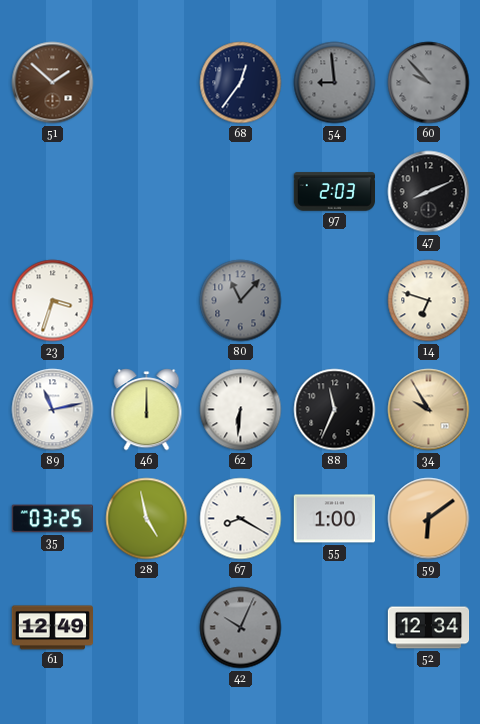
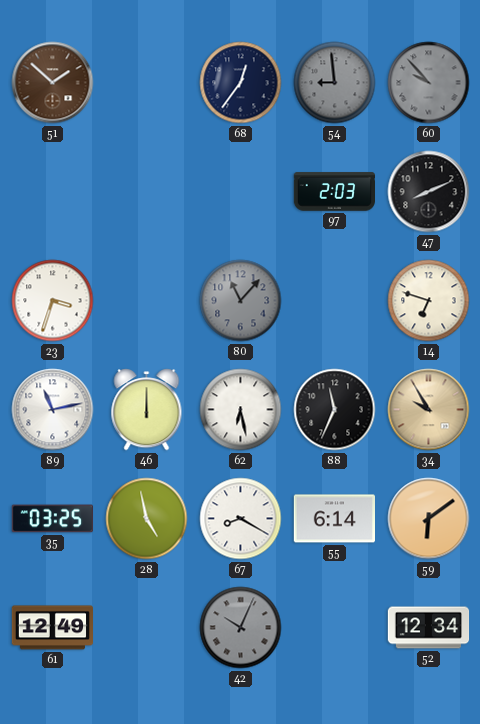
62: 6:31 -> 6:28
55: 1:00 -> 6:14
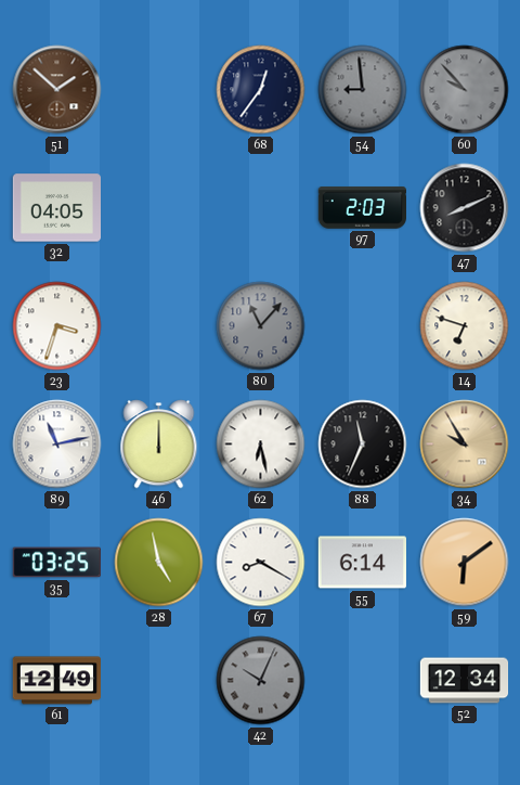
32: none -> 04:05
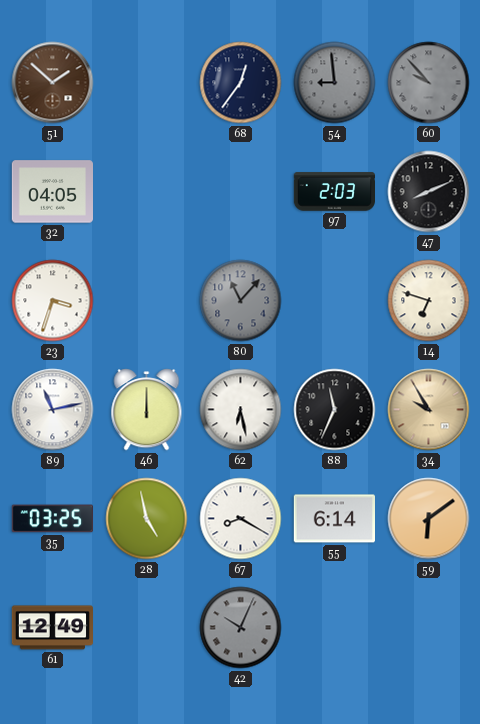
52: 12:34 -> none
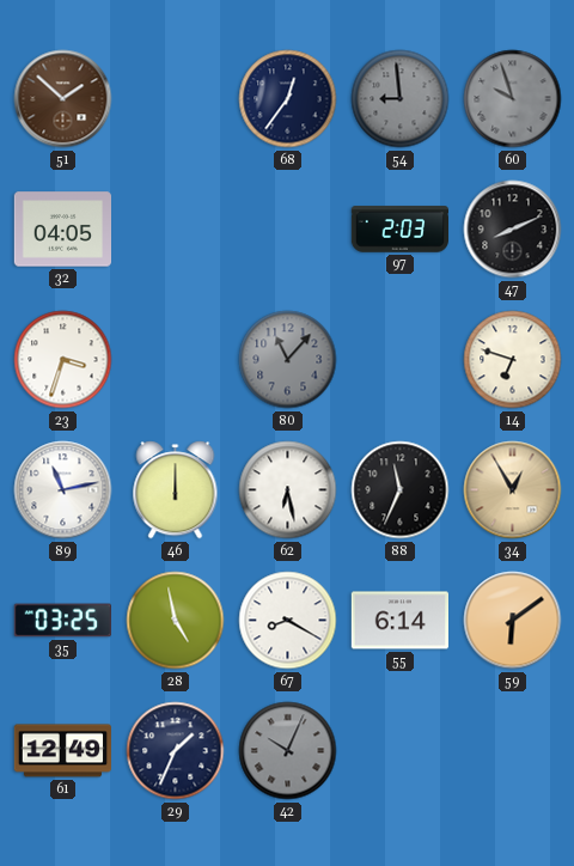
60: 9:53 -> 9:57
34: 9:55 -> 12:55
29: none -> 1:34
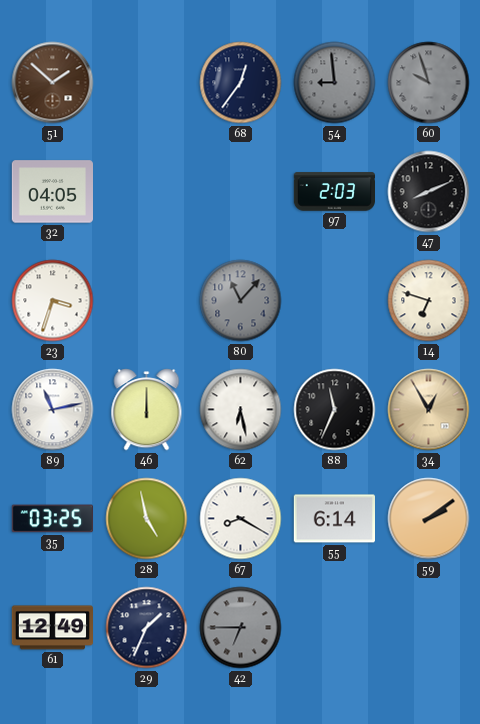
59: 6:09 -> 2:09
42: 10:04 -> 6:45
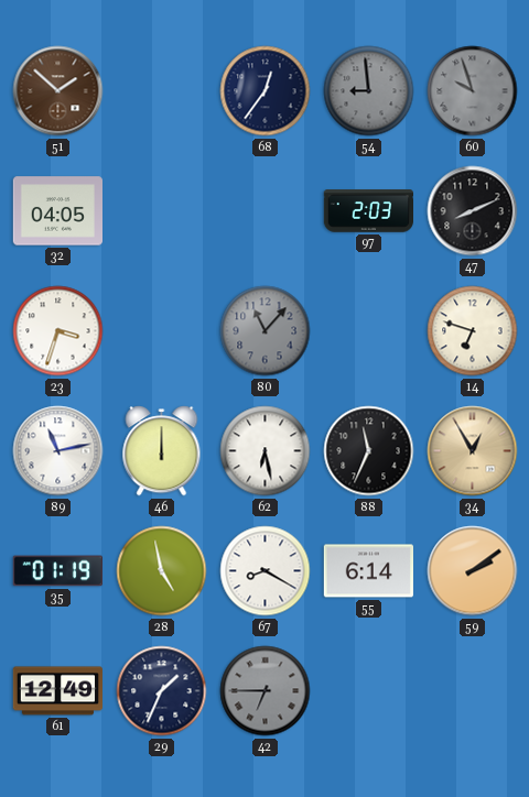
35: 03:25 -> 01:19
